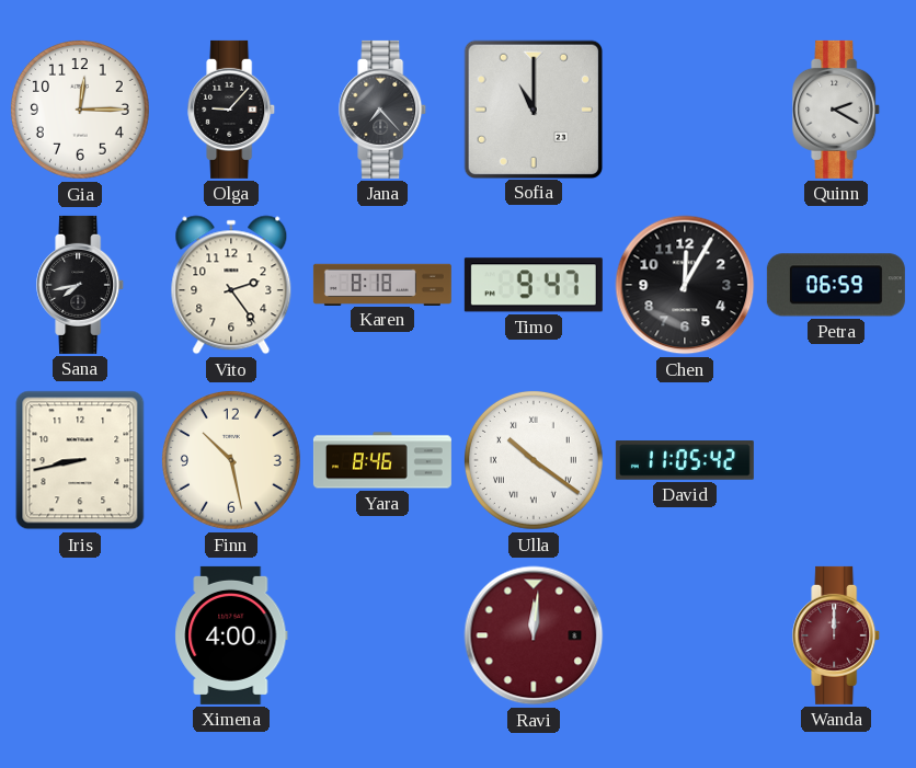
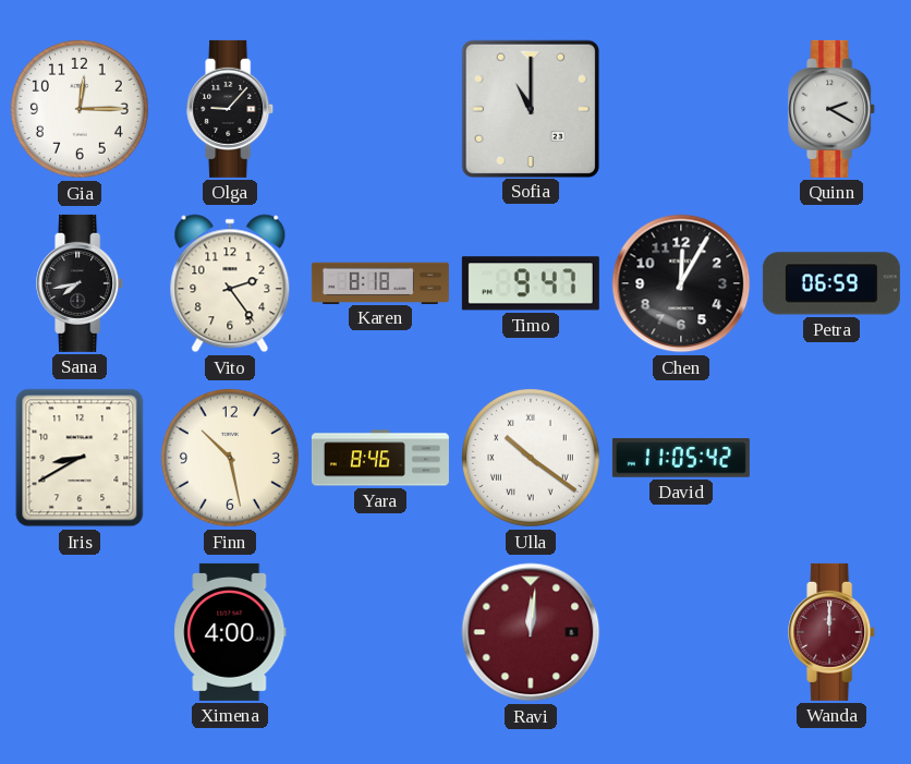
Jana: 7:23 -> none
Iris: 8:43 -> 8:40
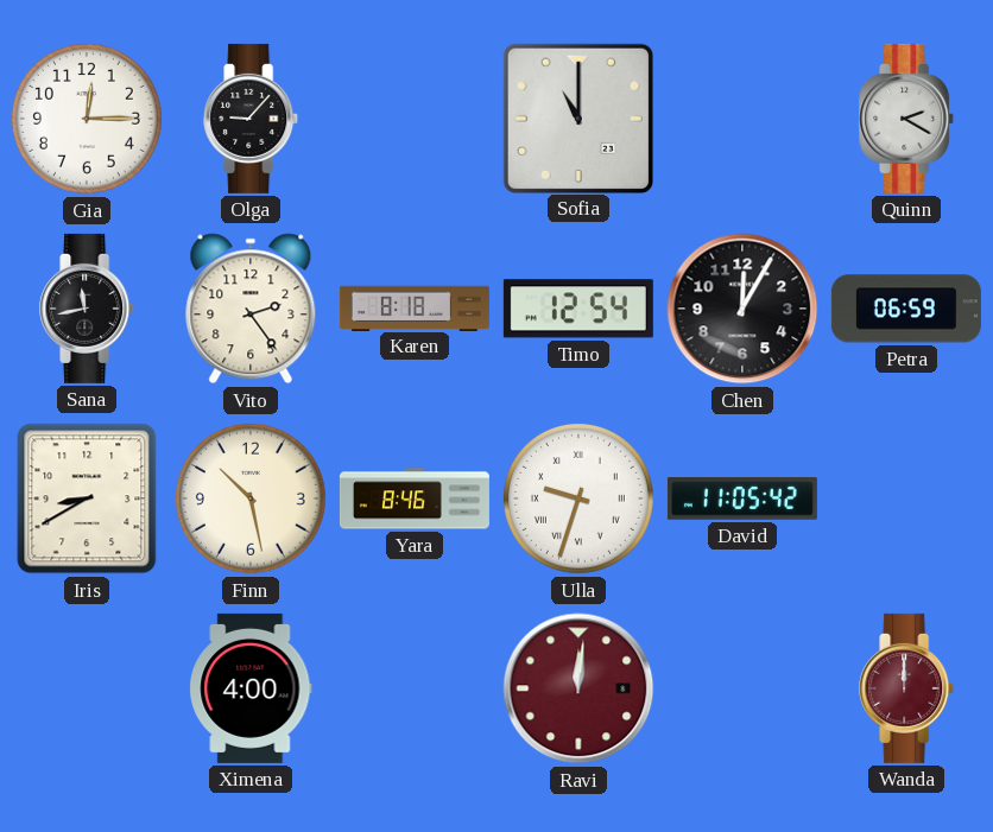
Sana: 7:43 -> 11:43
Timo: 9:47 -> 12:54
Ulla: 10:21 -> 9:33
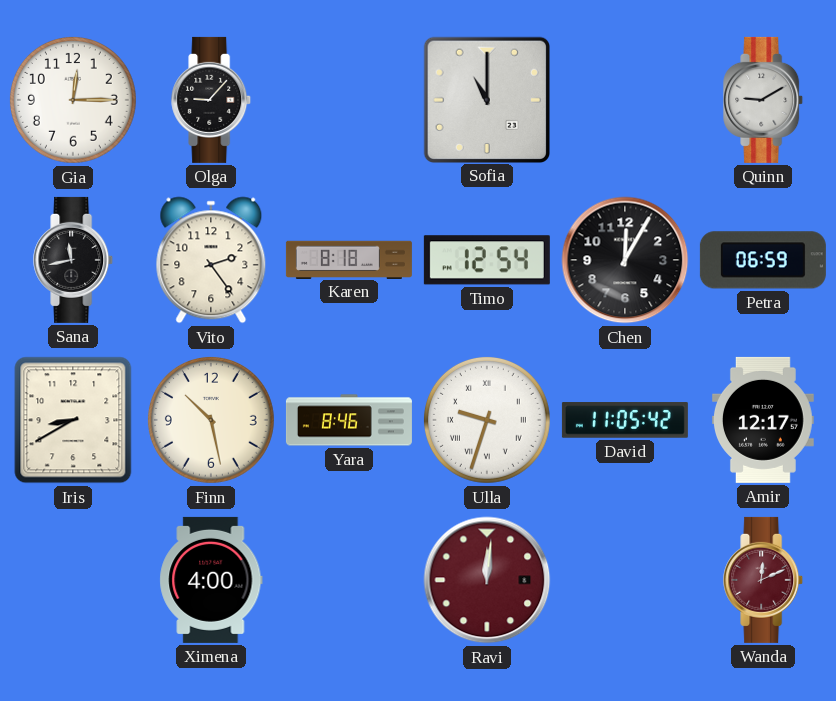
Quinn: 2:20 -> 9:10
Amir: none -> 12:17
Wanda: 12:00 -> 12:11
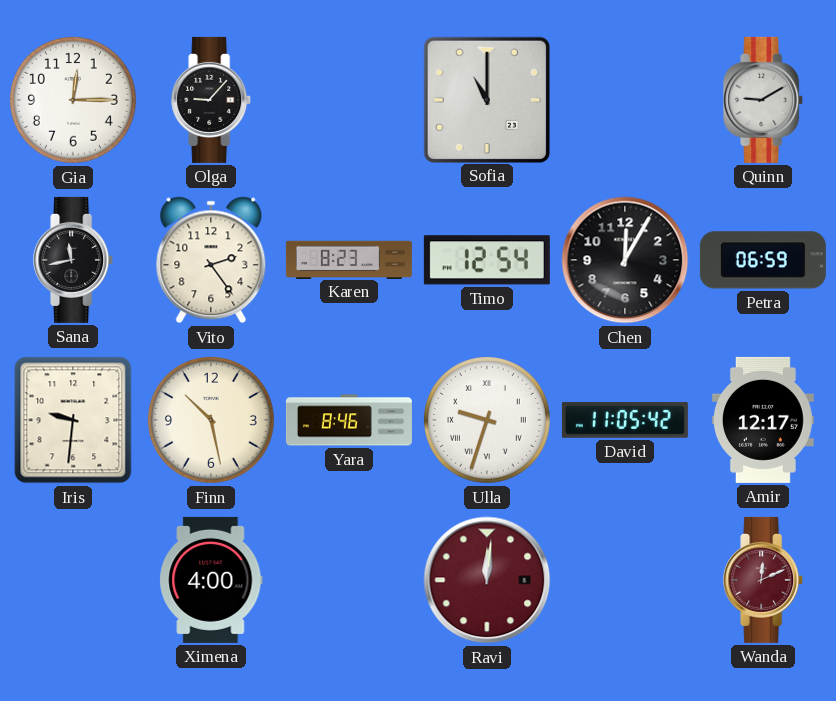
Karen: 8:18 -> 8:23
Iris: 8:40 -> 9:31
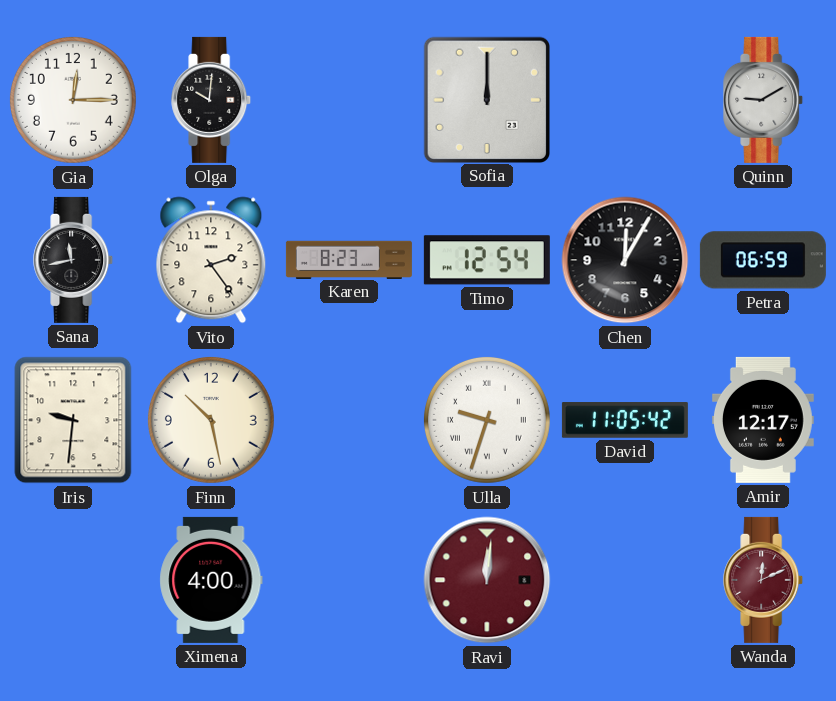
Olga: 9:07 -> 10:01
Sofia: 11:00 -> 12:00
Yara: 8:46 -> none
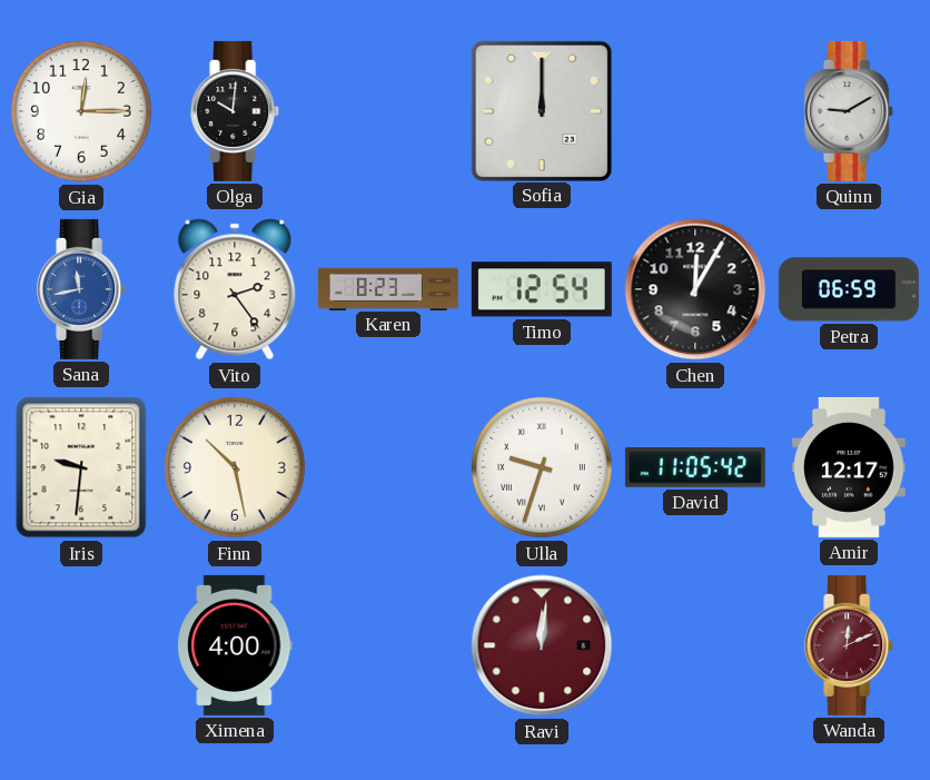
Sana dial: black -> blue
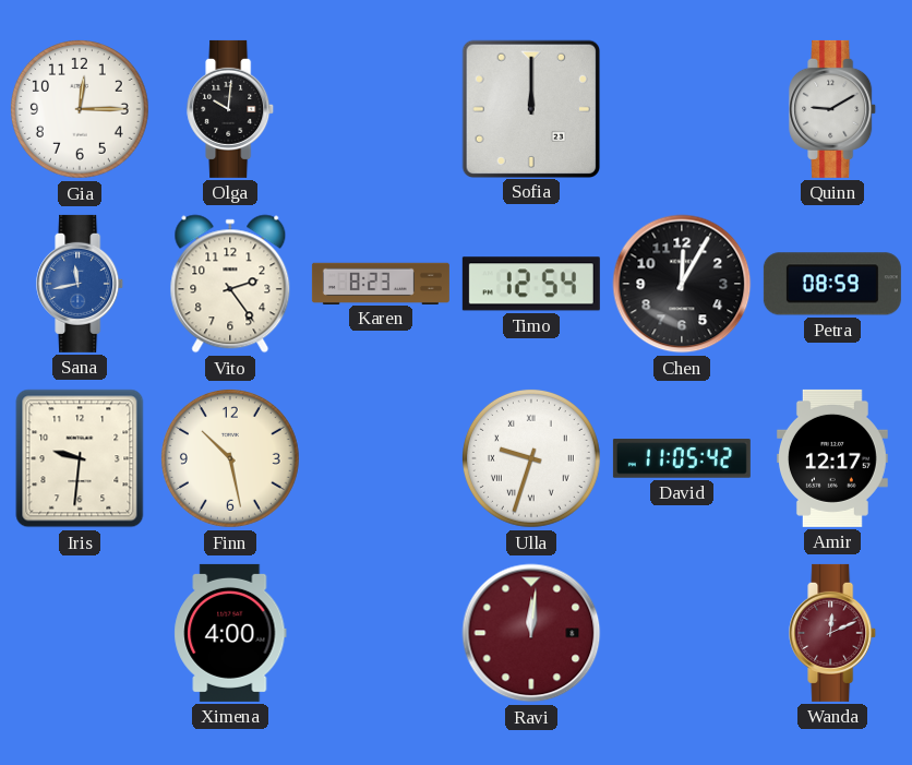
Petra: 06:59 -> 08:59
